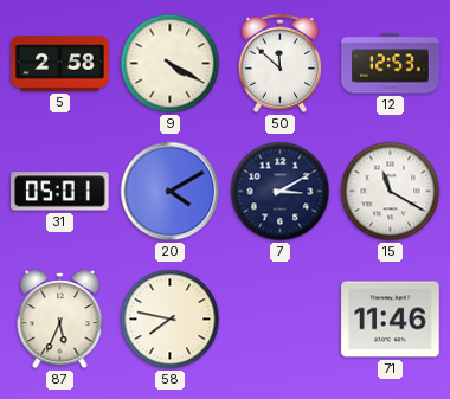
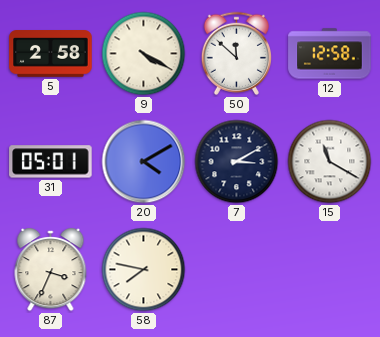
12: 12:53 -> 12:58
87: 5:34 -> 3:34
71: 11:46 -> none
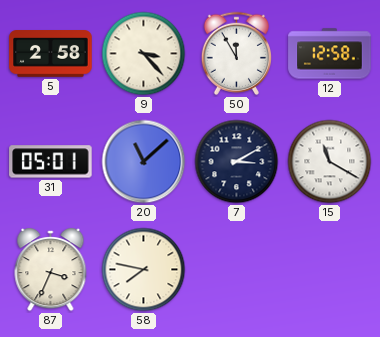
9: 4:20 -> 3:23
50: 11:52 -> 11:55
20: 4:10 -> 11:08
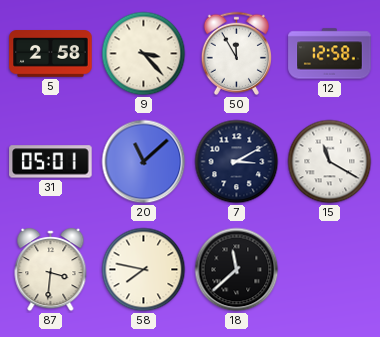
87: 3:34 -> 3:31
18: none -> 11:38
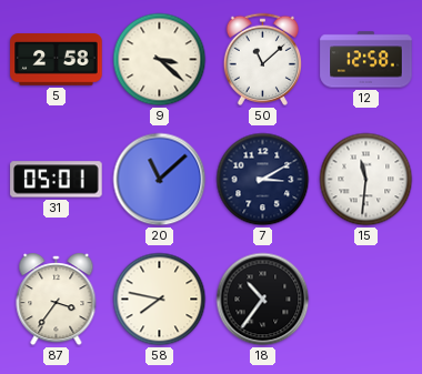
9: 3:23 -> 3:22
50: 11:55 -> 11:08
15: 11:20 -> 11:31
87: 3:31 -> 3:36
18: 11:38 -> 10:36
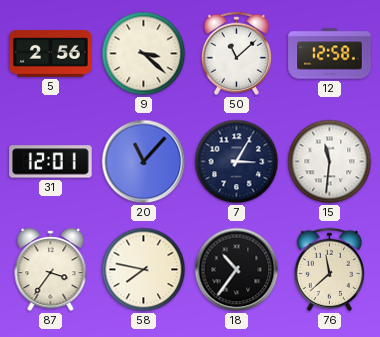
5: 2:58 -> 2:56
31: 05:01 -> 12:01
20: 11:08 -> 11:07
7: 3:10 -> 3:05
76: none -> 11:38
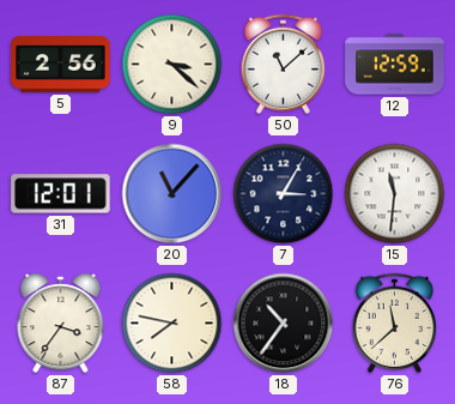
12: 12:58 -> 12:59
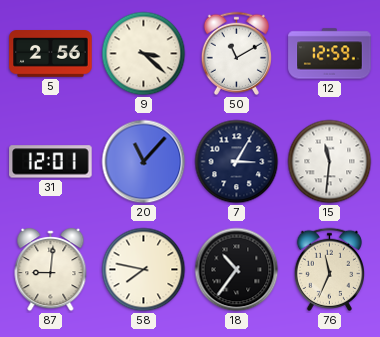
50: 11:08 -> 11:10
87: 3:36 -> 9:01
76: 11:38 -> 11:34
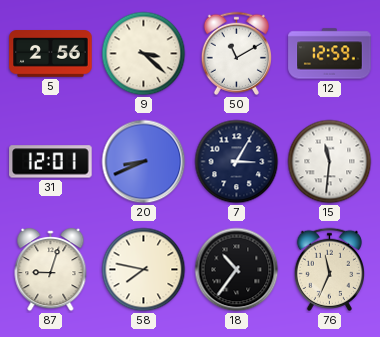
20: 11:07 -> 8:41
87: 9:01 -> 9:03
